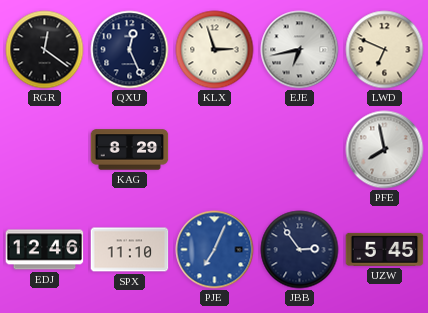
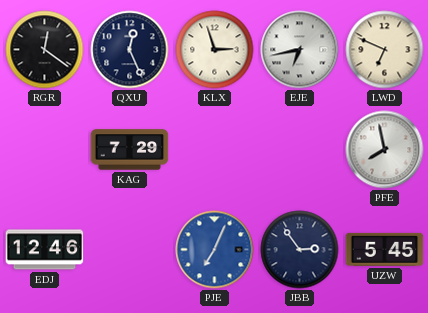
KAG: 8:29 -> 7:29
SPX: 11:10 -> none
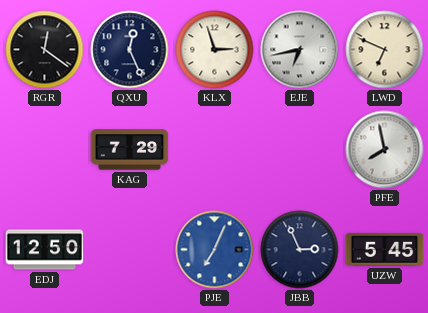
EDJ: 12:46 -> 12:50
JBB: 2:54 -> 2:56
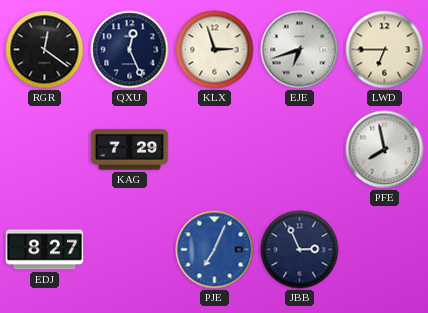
EJE: 6:43 -> 6:42
LWD: 6:49 -> 6:45
EDJ: 12:50 -> 8:27
UZW: 5:45 -> none
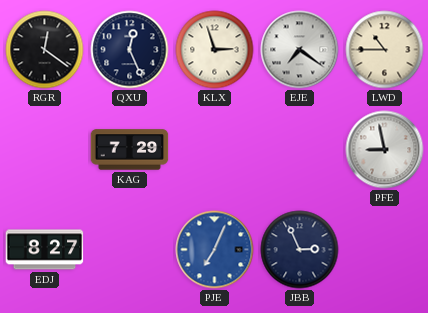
EJE: 6:42 -> 7:21
LWD: 6:45 -> 10:45
PFE: 7:58 -> 8:58
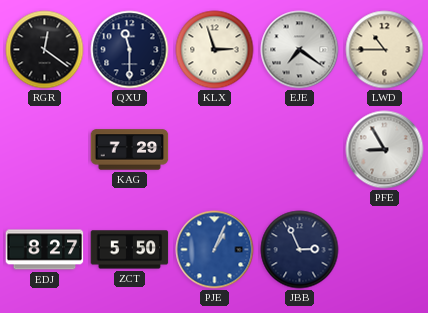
QXU: 12:26 -> 11:30
PFE: 8:58 -> 8:55
ZCT: none -> 5:50
PJE: 7:04 -> 1:04
